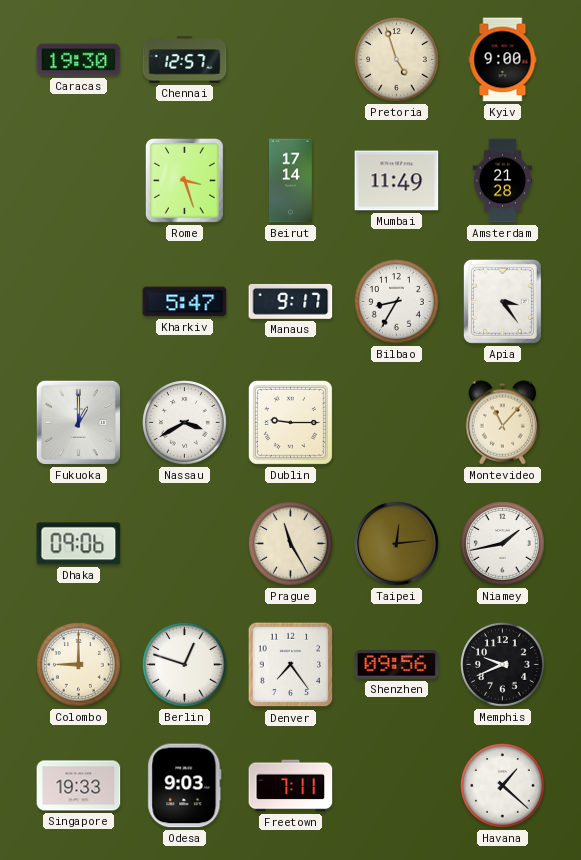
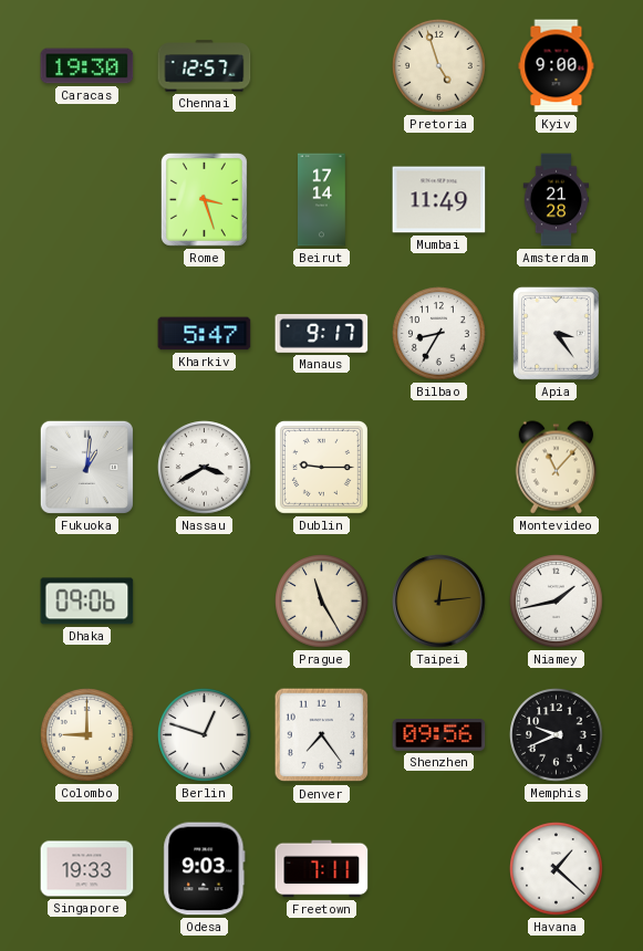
Fukuoka: 1:00 -> 1:01
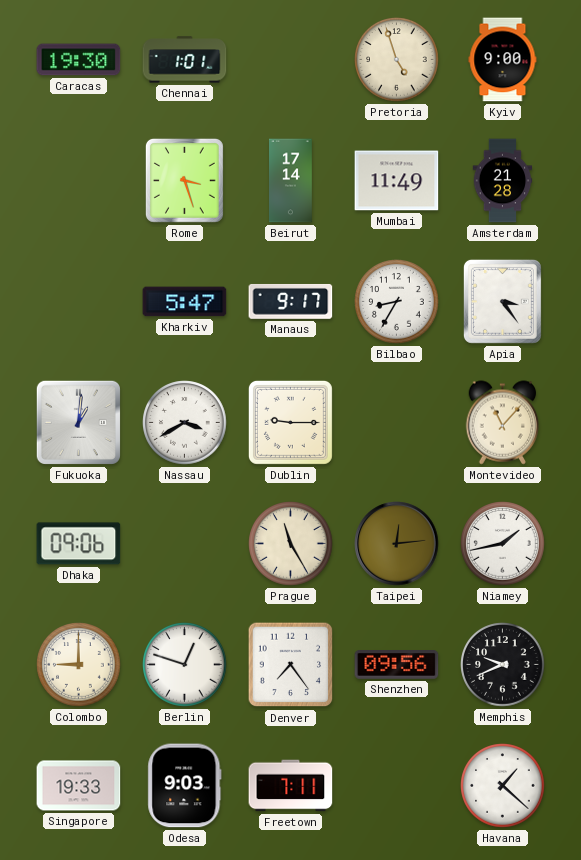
Chennai: 12:57 -> 1:01
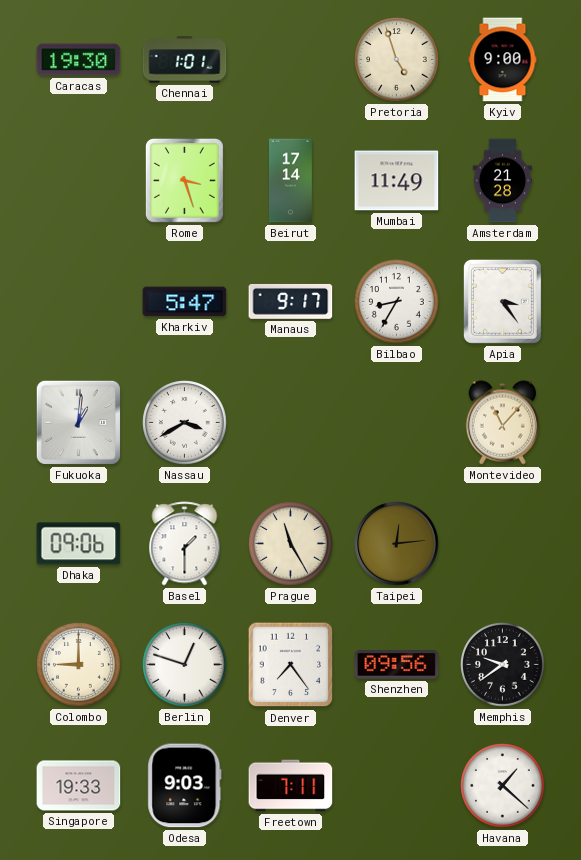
Dublin: 9:15 -> none
Basel: none -> 1:30
Niamey: 1:43 -> none
Memphis: 9:41 -> 9:39
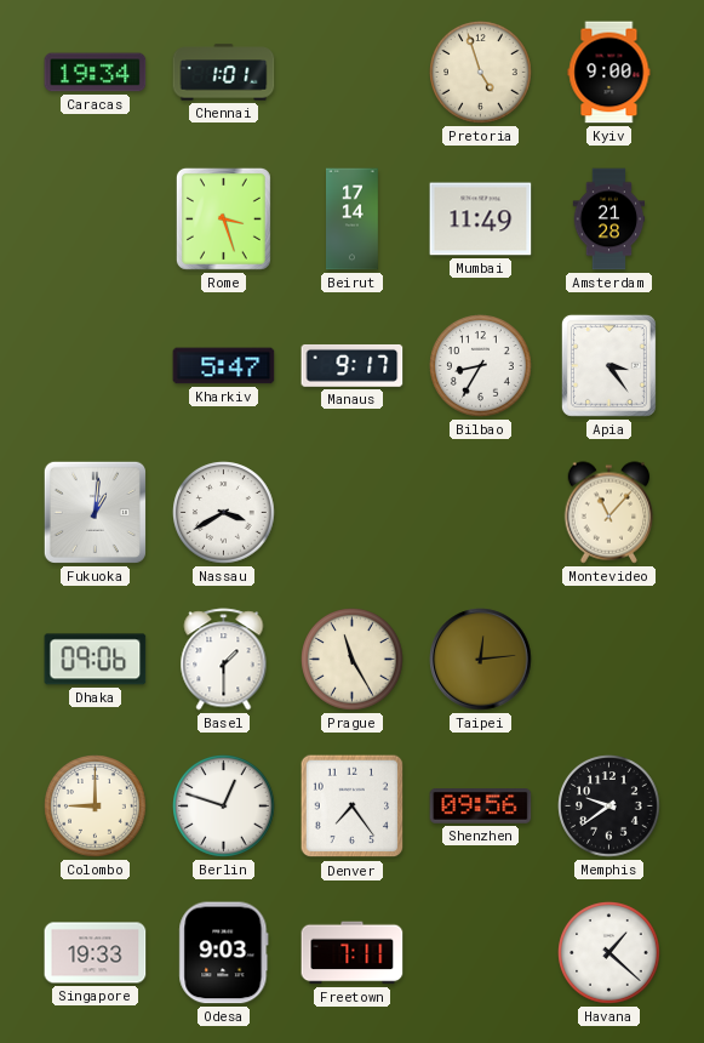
Caracas: 19:30 -> 19:34
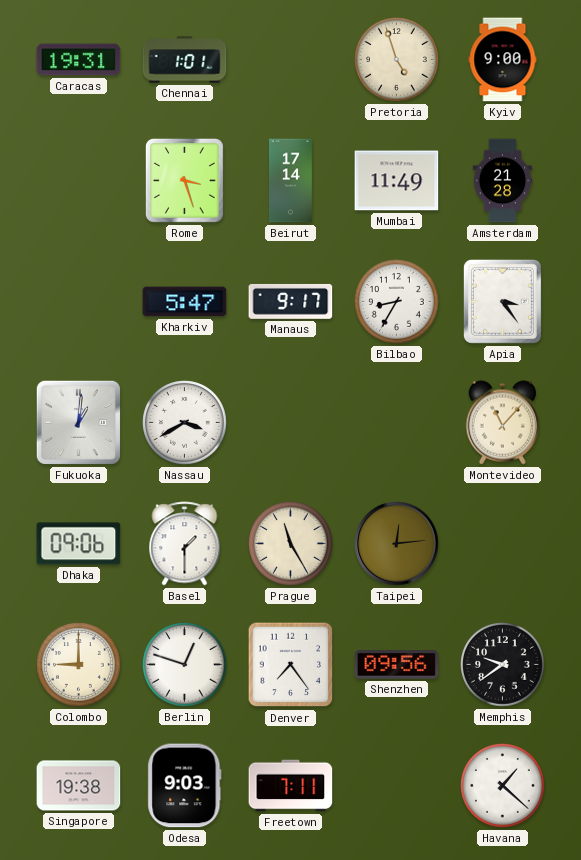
Caracas: 19:34 -> 19:31
Singapore: 19:33 -> 19:38
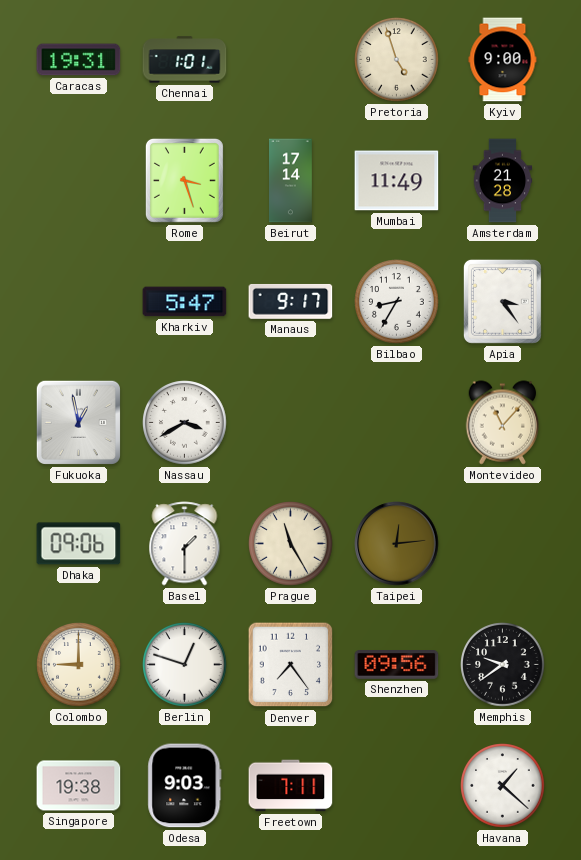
Fukuoka: 1:01 -> 12:58
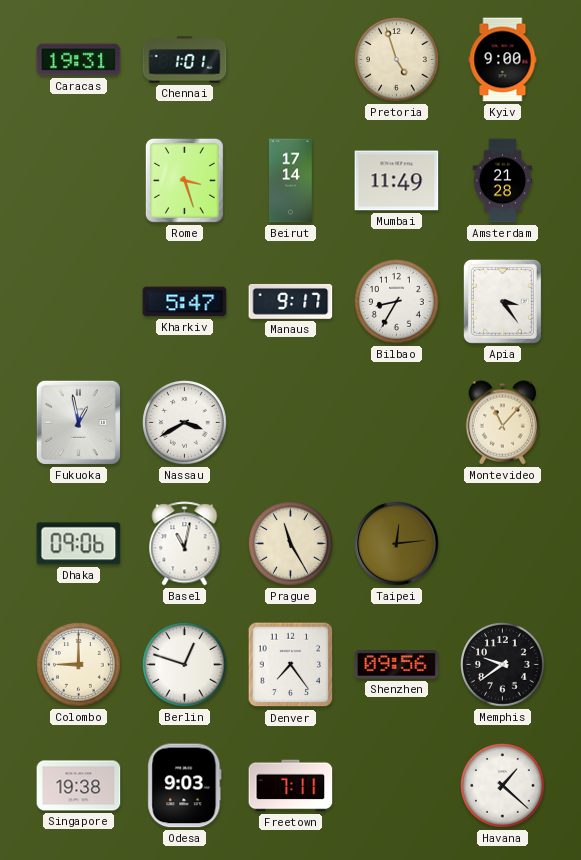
Basel: 1:30 -> 11:02
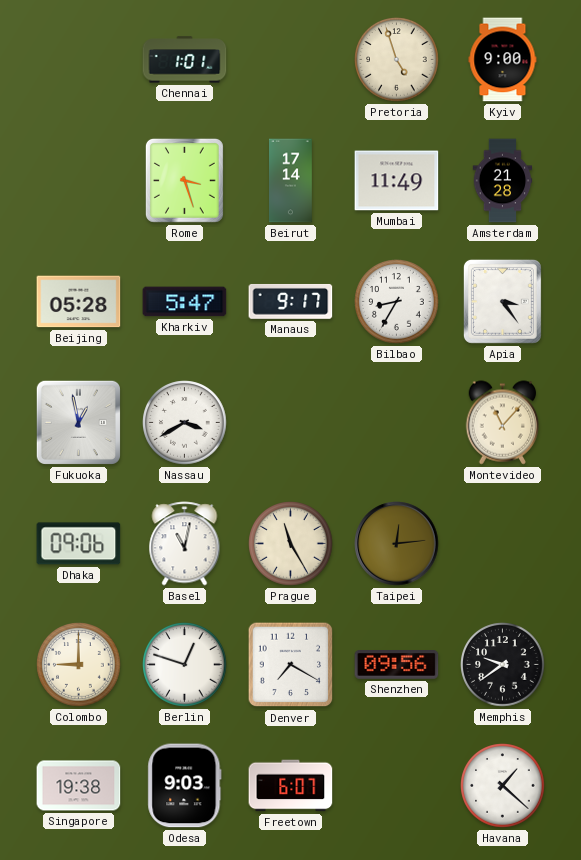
Caracas: 19:31 -> none
Beijing: none -> 05:28
Denver: 7:24 -> 7:20
Freetown: 7:11 -> 6:07
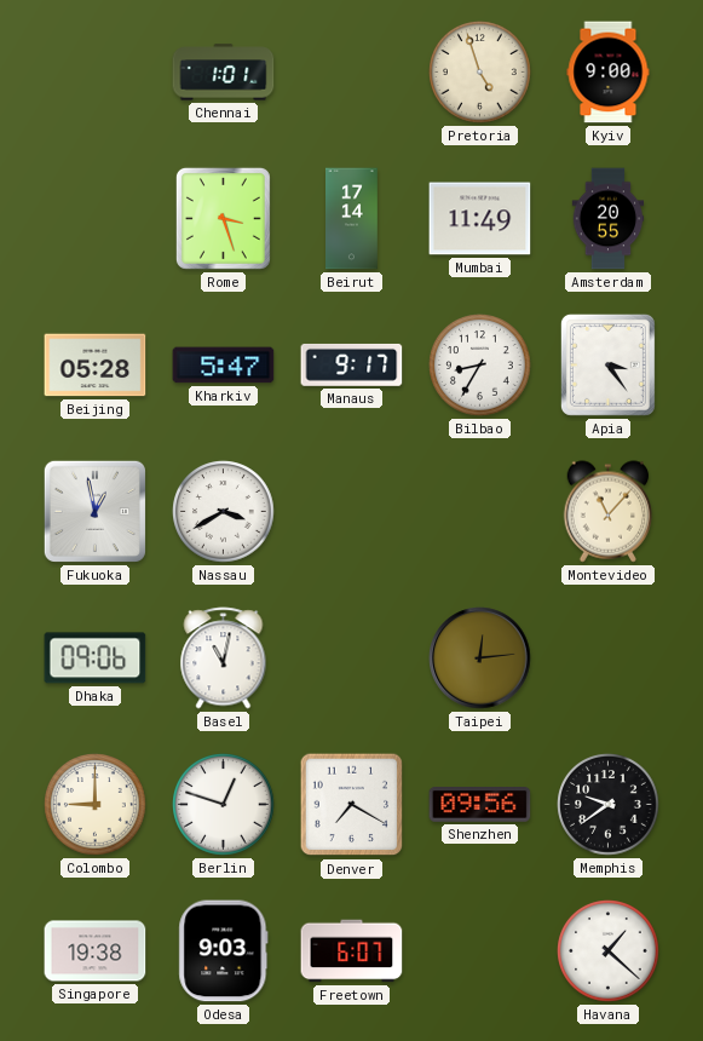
Amsterdam: 21:28 -> 20:55
Prague: 11:25 -> none
